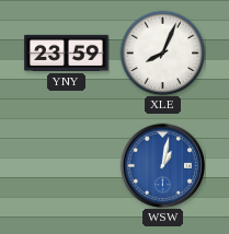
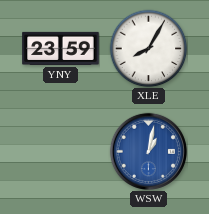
XLE: 8:04 -> 8:05
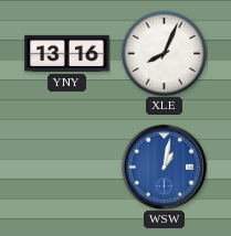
YNY: 23:59 -> 13:16
XLE: 8:05 -> 8:04
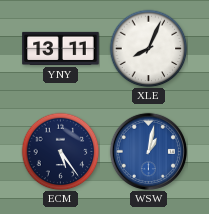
YNY: 13:16 -> 13:11
ECM: none -> 5:24
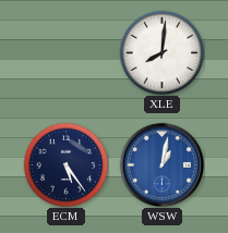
YNY: 13:11 -> none
XLE: 8:04 -> 8:01
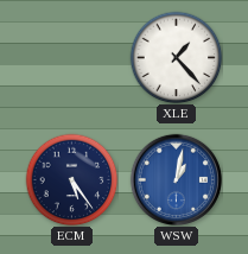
XLE: 8:01 -> 1:23
